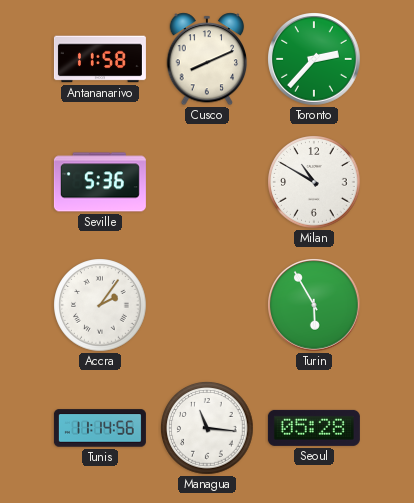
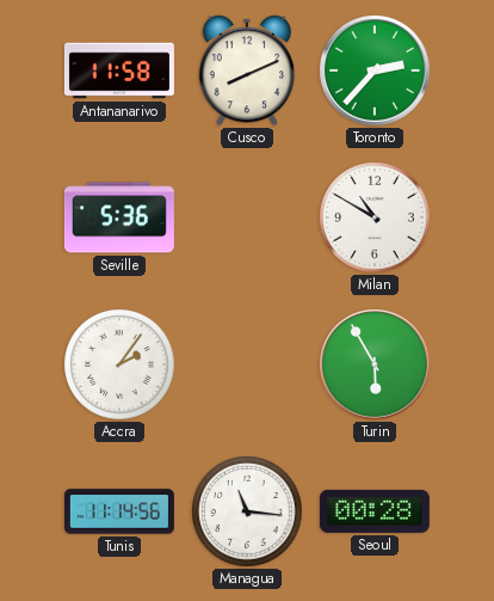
Seoul: 05:28 -> 00:28
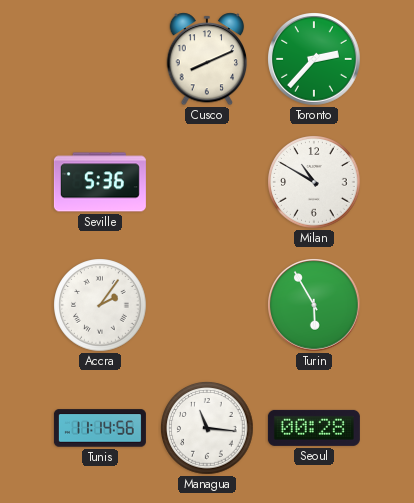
Antananarivo: 11:58 -> none
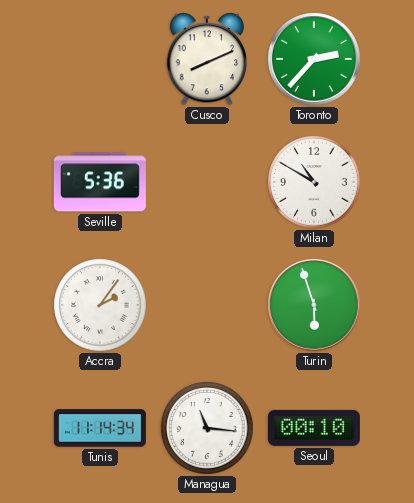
Turin: 5:55 -> 5:57
Tunis: 11:14:56 -> 11:14:34
Seoul: 00:28 -> 00:10
